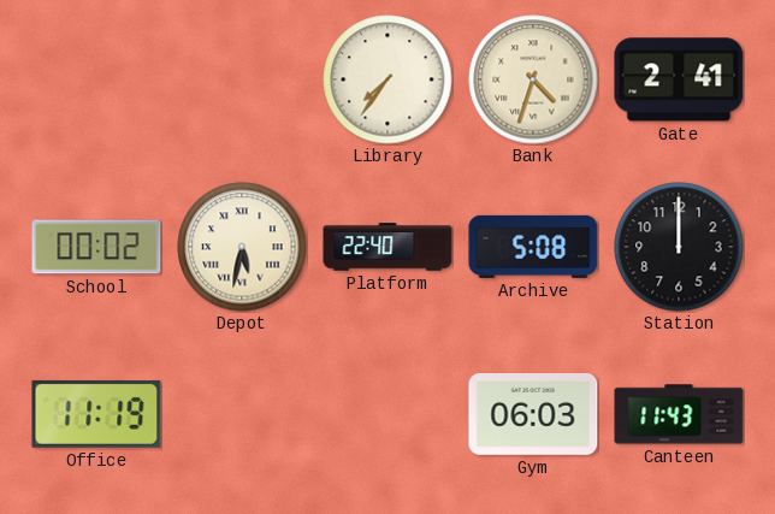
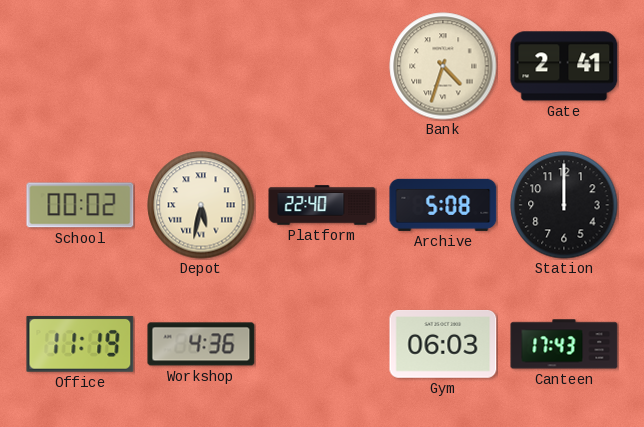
Library: 7:36 -> none
Workshop: none -> 4:36
Canteen: 11:43 -> 17:43
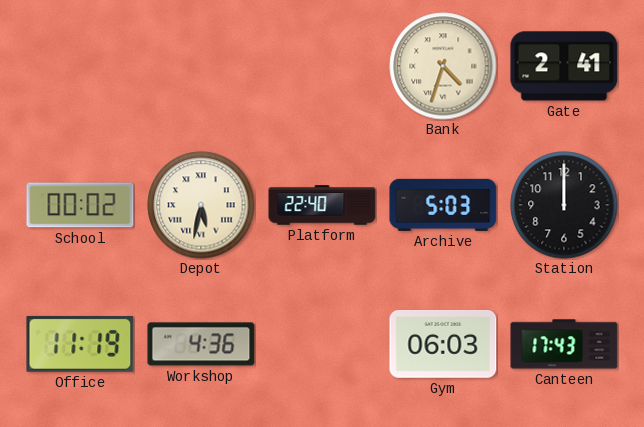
Archive: 5:08 -> 5:03
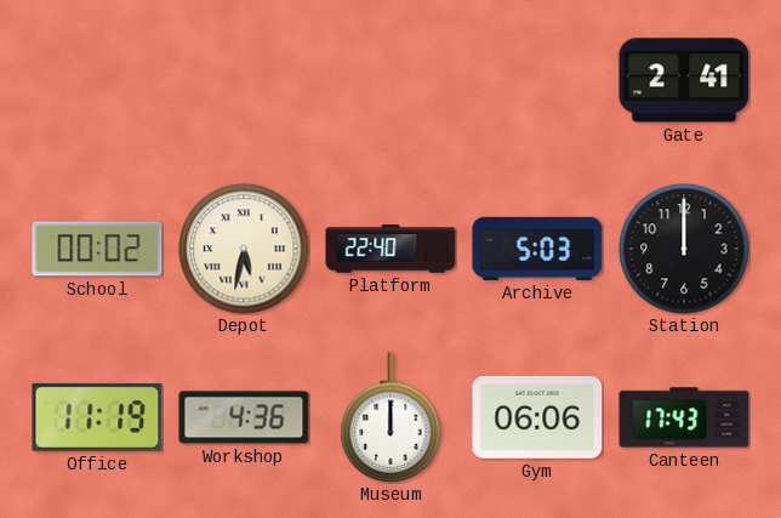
Bank: 4:33 -> none
Museum: none -> 12:00
Gym: 06:03 -> 06:06
